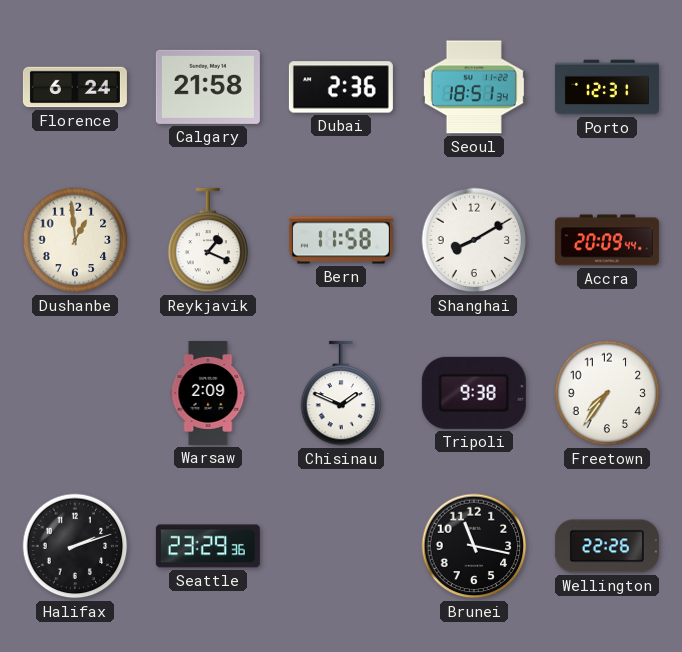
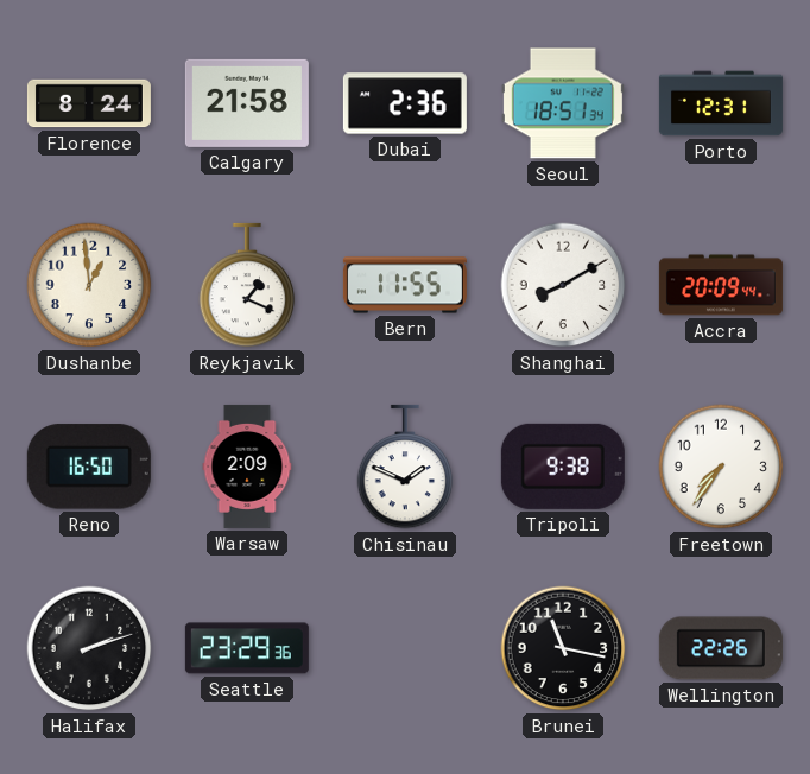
Florence: 6:24 -> 8:24
Bern: 11:58 -> 11:55
Reno: none -> 16:50
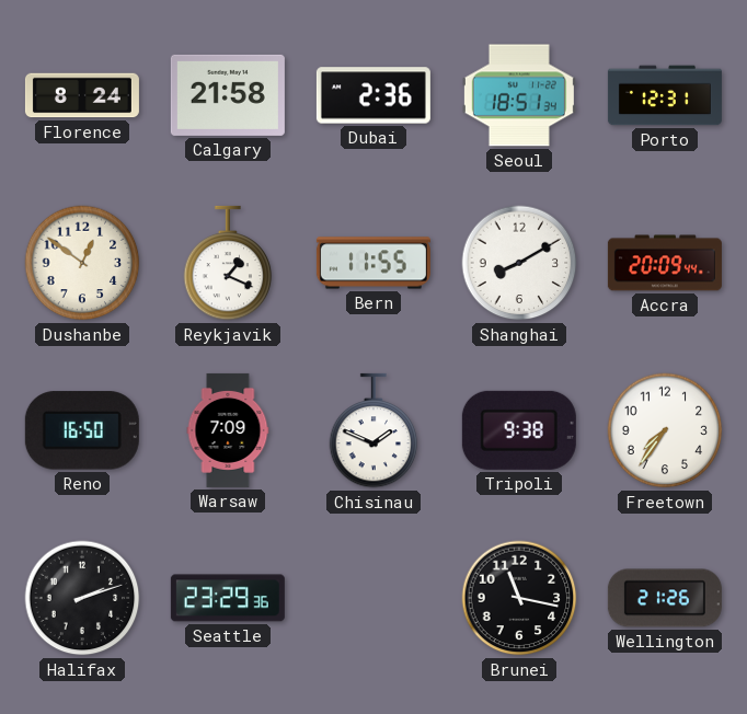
Dushanbe: 12:59 -> 12:51
Warsaw: 2:09 -> 7:09
Wellington: 22:26 -> 21:26
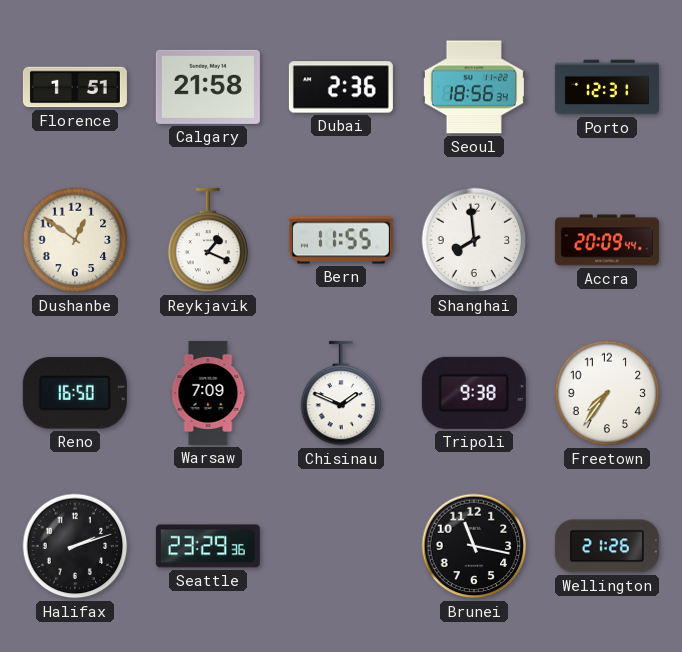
Florence: 8:24 -> 1:51
Seoul: 18:51 -> 18:56
Shanghai: 8:10 -> 7:59
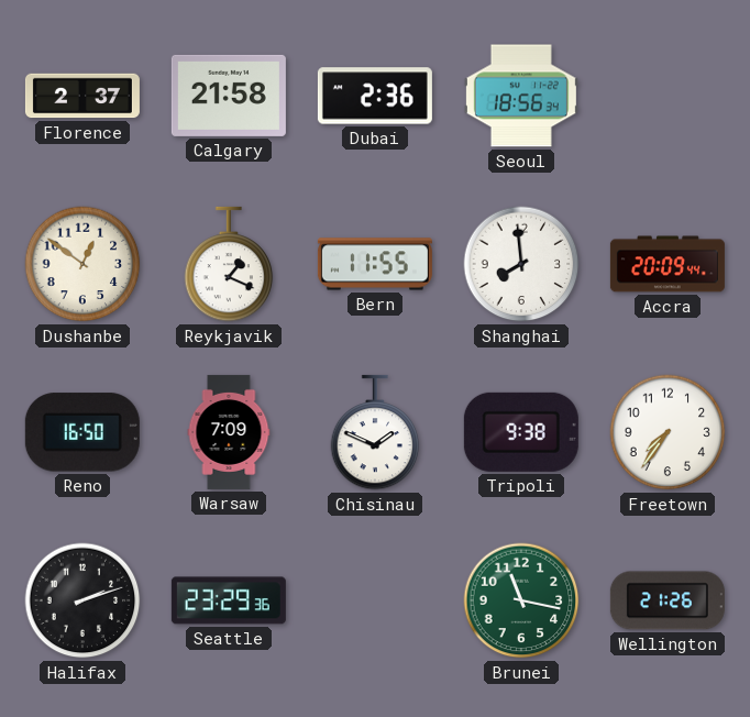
Florence: 1:51 -> 2:37
Porto: 12:31 -> none
Brunei dial: black -> green
